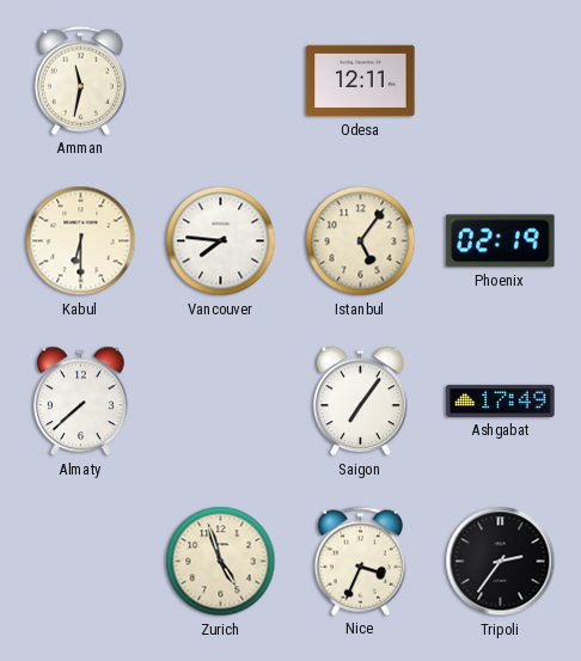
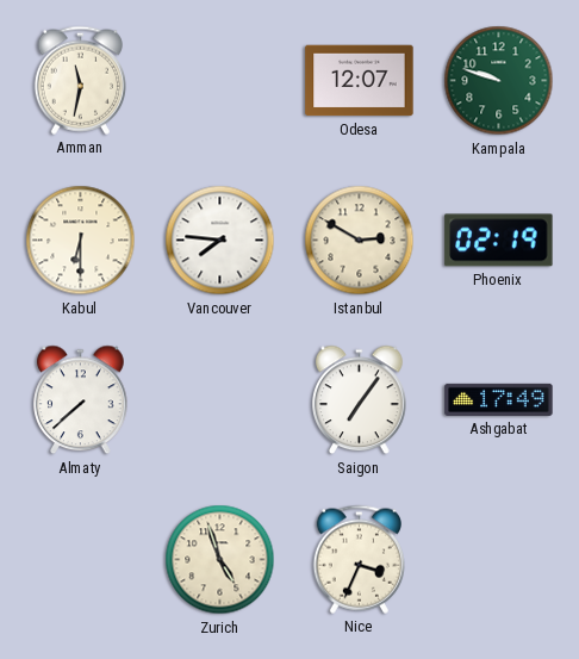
Odesa: 12:11 -> 12:07
Kampala: none -> 9:48
Istanbul: 5:06 -> 2:50
Tripoli: 2:36 -> none
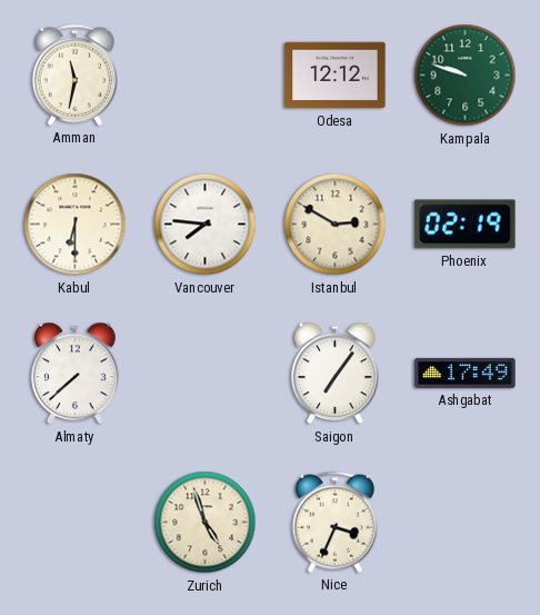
Odesa: 12:07 -> 12:12
